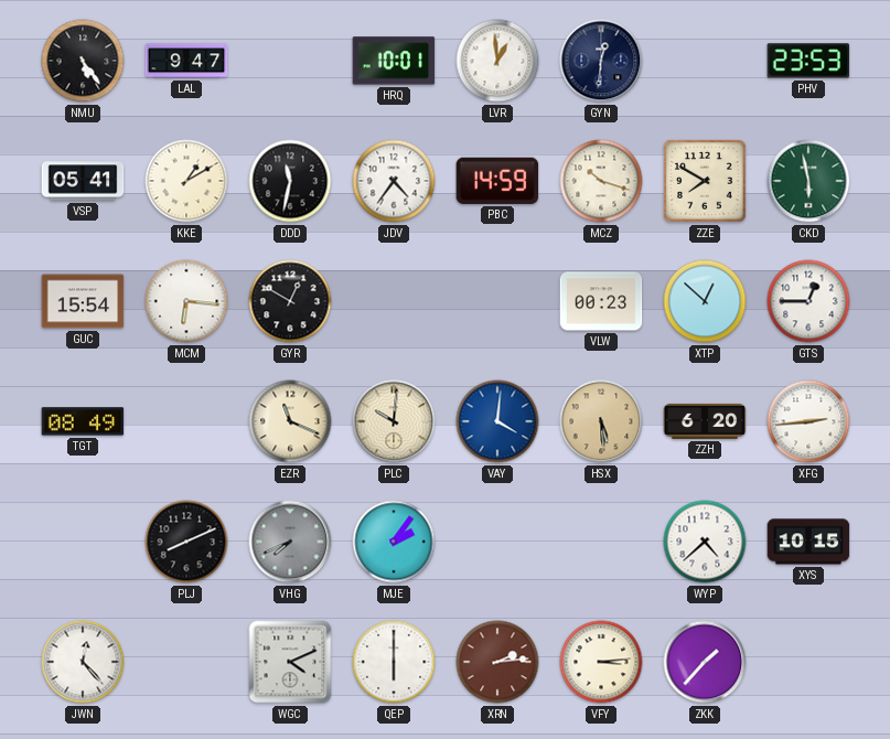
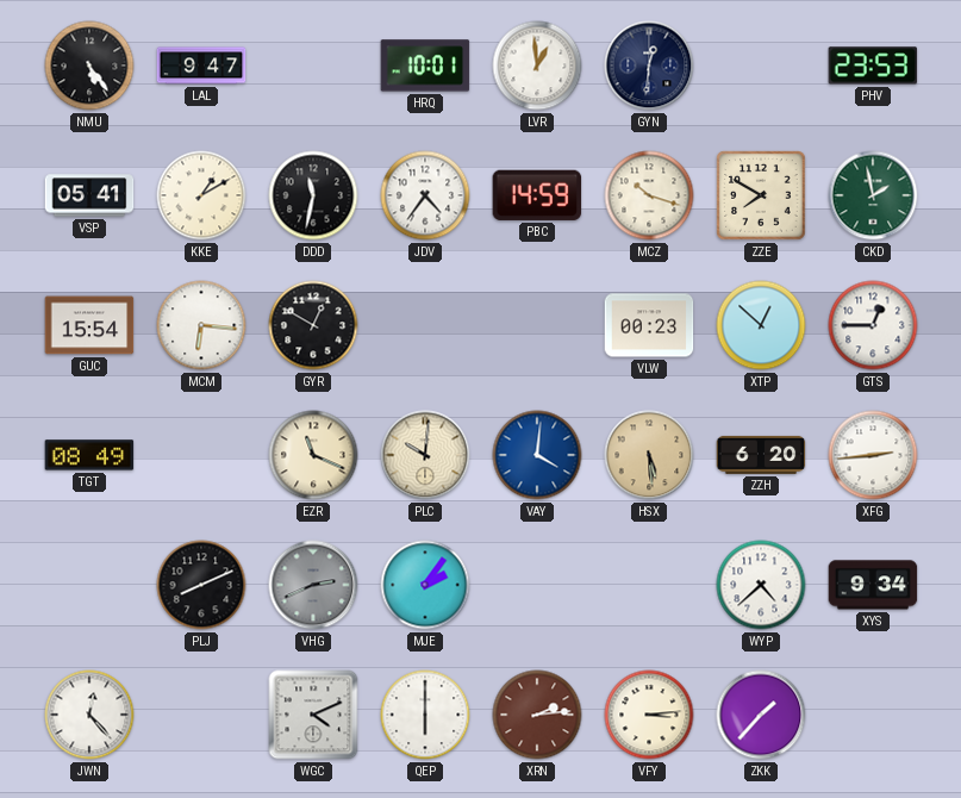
CKD: 5:58 -> 1:58
VHG: 7:41 -> 2:41
XYS: 10:15 -> 9:34
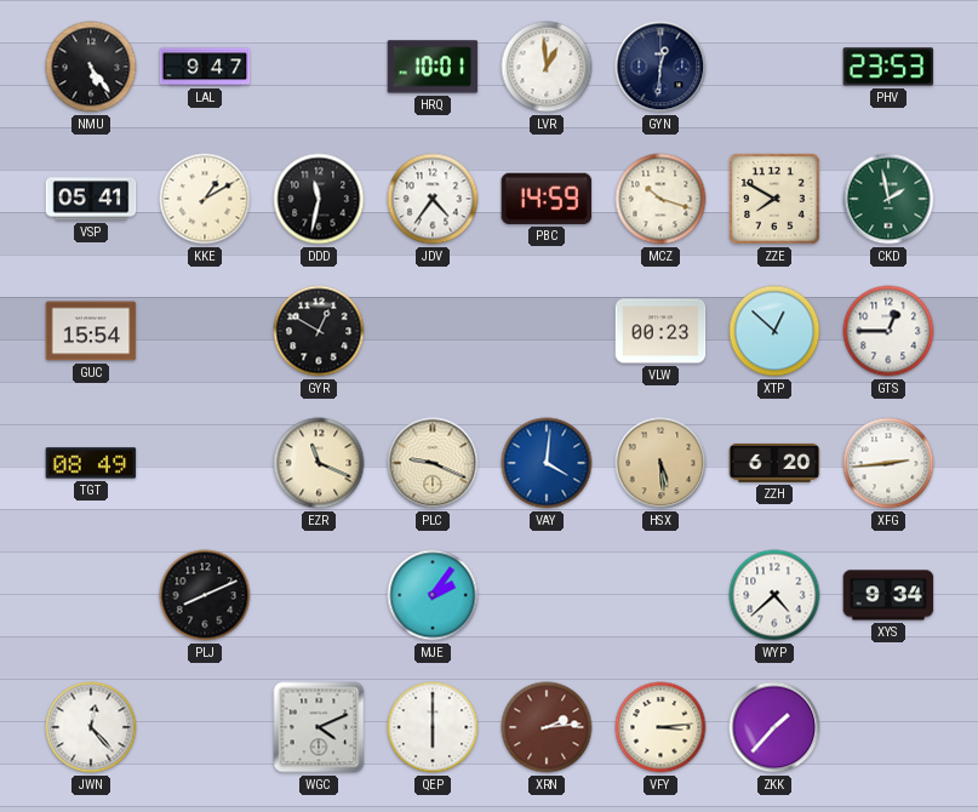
MCM: 6:16 -> none
PLC: 10:01 -> 9:19
VHG: 2:41 -> none
